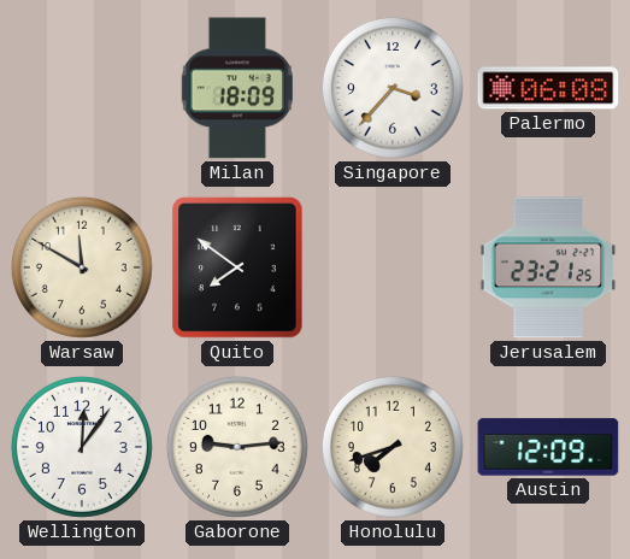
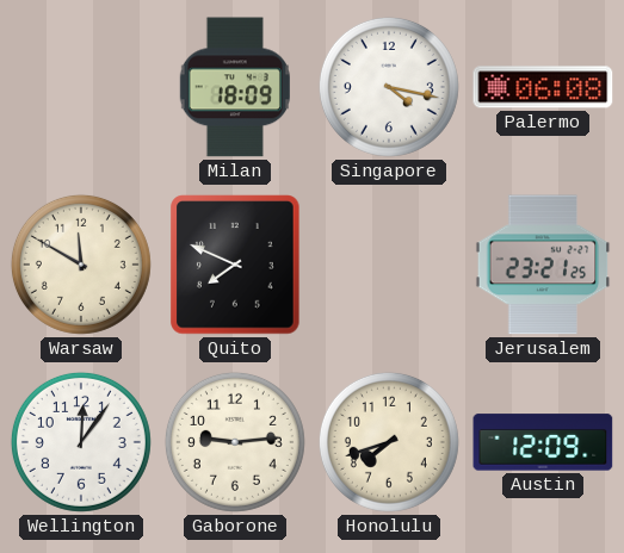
Singapore: 3:37 -> 4:17
Quito: 7:51 -> 7:49
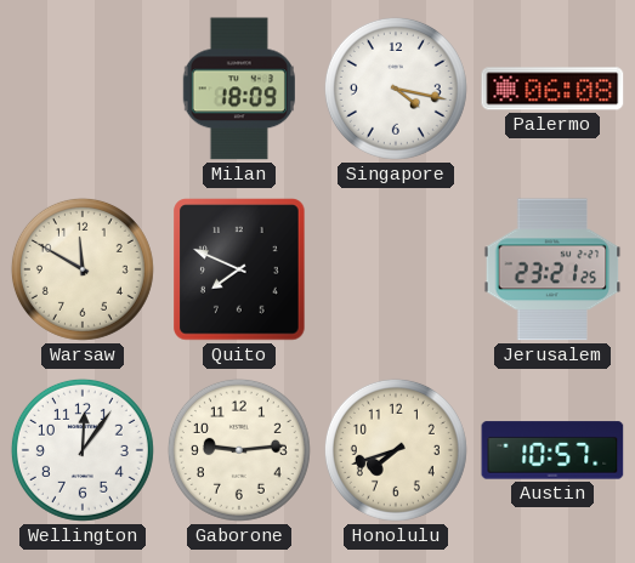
Austin: 12:09 -> 10:57
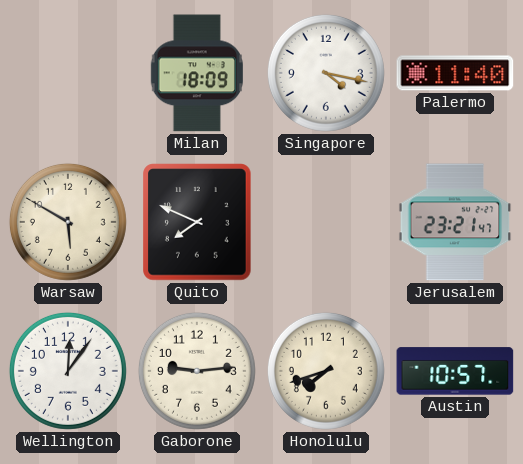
Palermo: 06:08 -> 11:40
Warsaw: 11:50 -> 5:50
Jerusalem: 23:21:25 -> 23:21:47
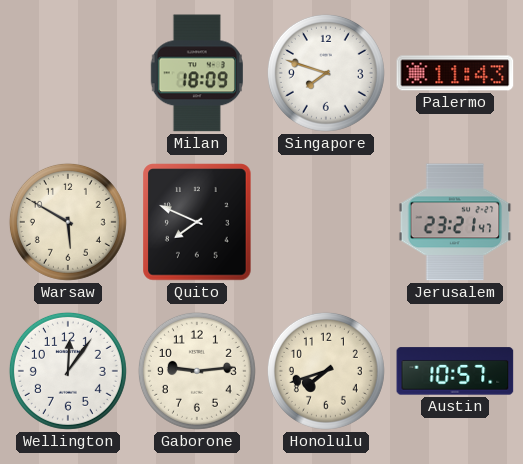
Singapore: 4:17 -> 7:48
Palermo: 11:40 -> 11:43
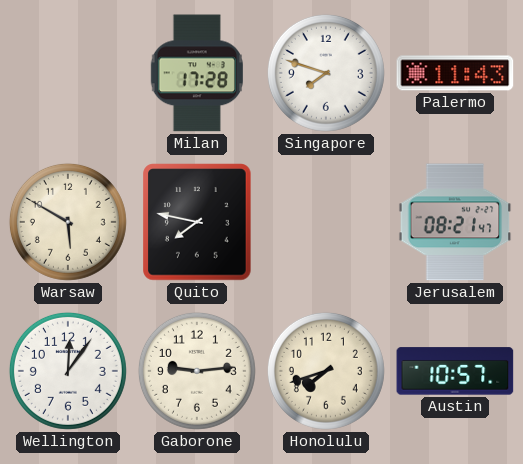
Milan: 18:09 -> 17:28
Quito: 7:49 -> 7:47
Jerusalem: 23:21 -> 08:21
